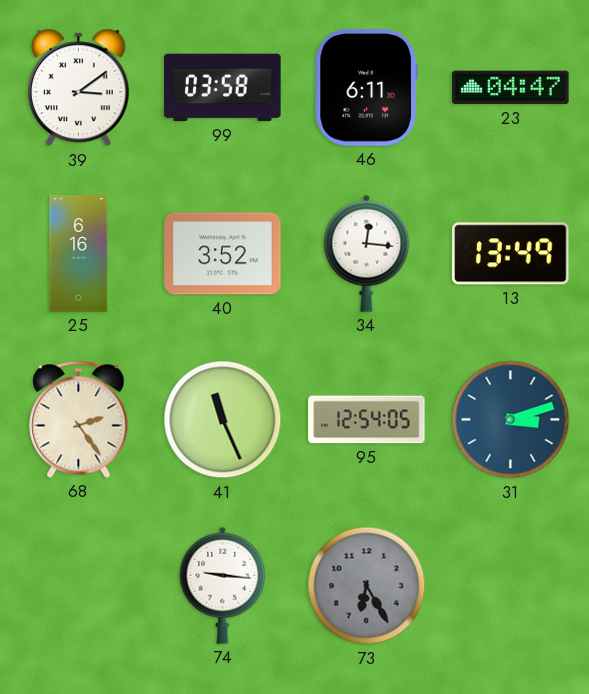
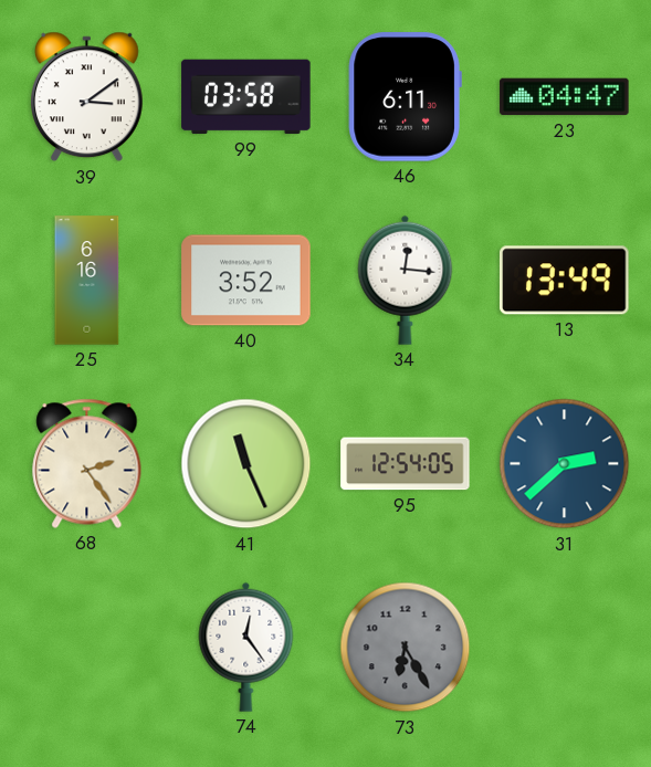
31: 3:12 -> 2:38
74: 9:16 -> 12:24
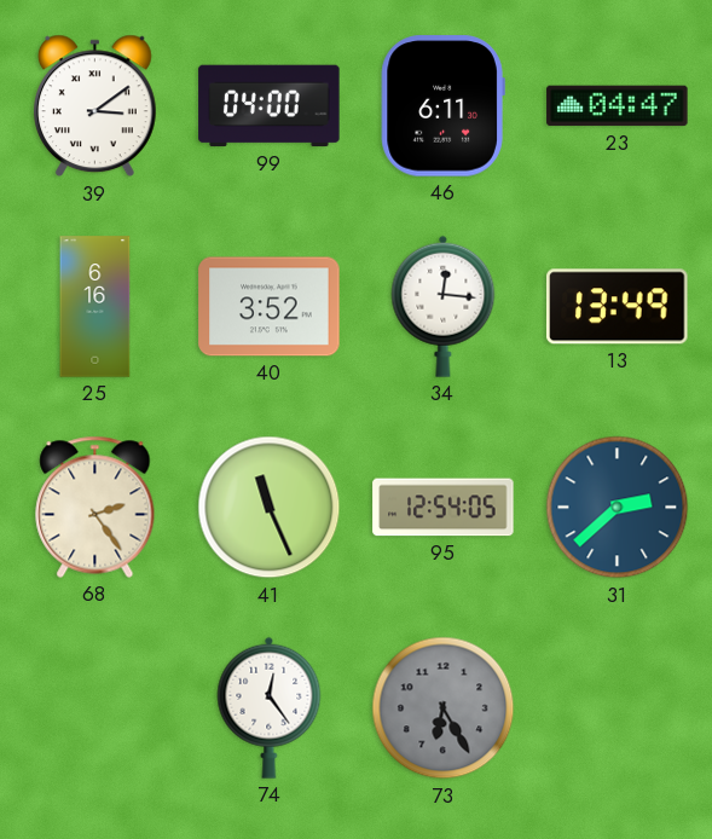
99: 03:58 -> 04:00
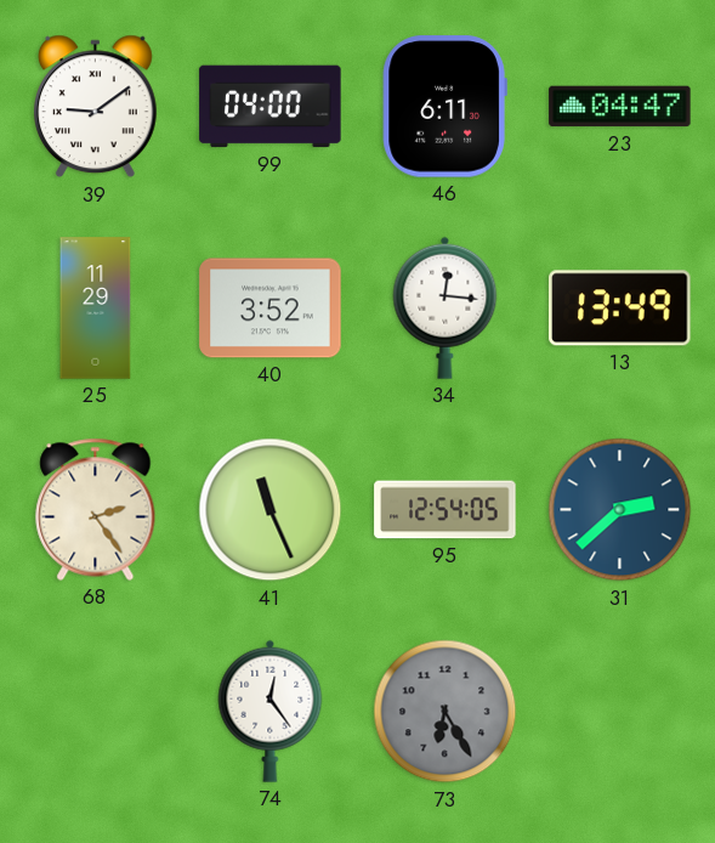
39: 3:09 -> 9:09
25: 6:16 -> 11:29
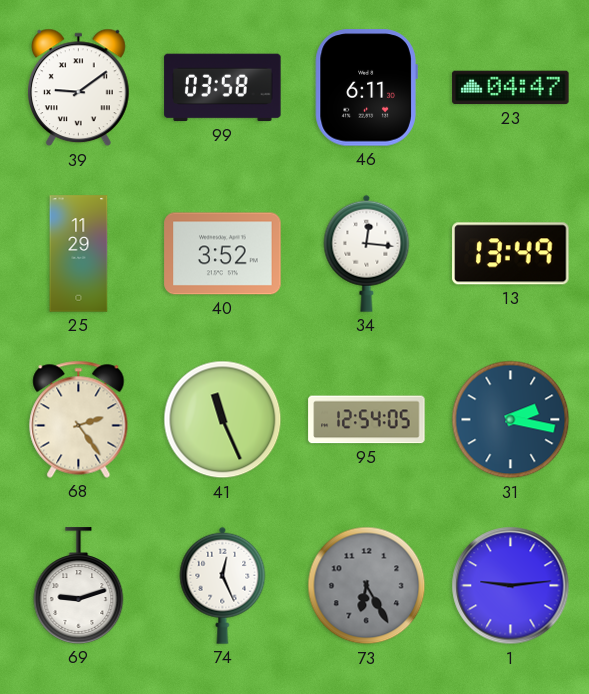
99: 04:00 -> 03:58
31: 2:38 -> 2:17
69: none -> 9:12
74: 12:24 -> 12:26
1: none -> 9:14
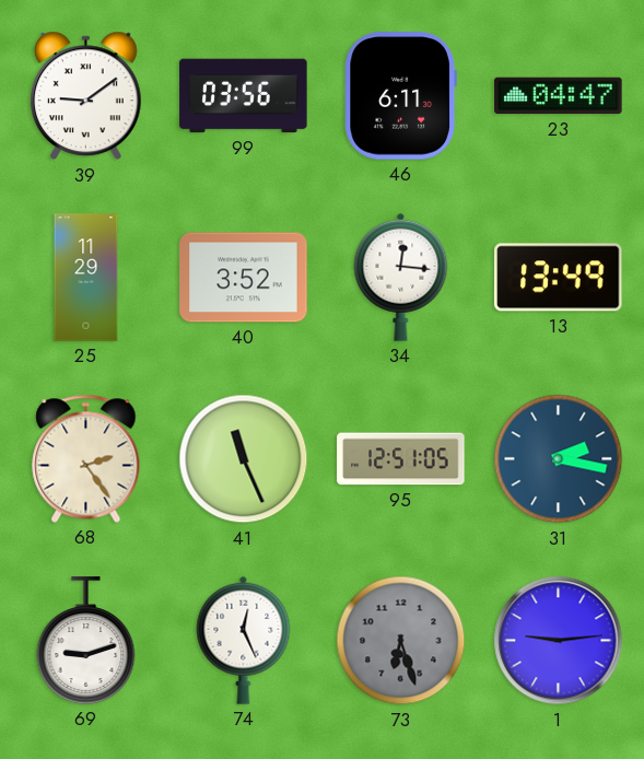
99: 03:58 -> 03:56
95: 12:54 -> 12:51
73: 6:25 -> 6:27
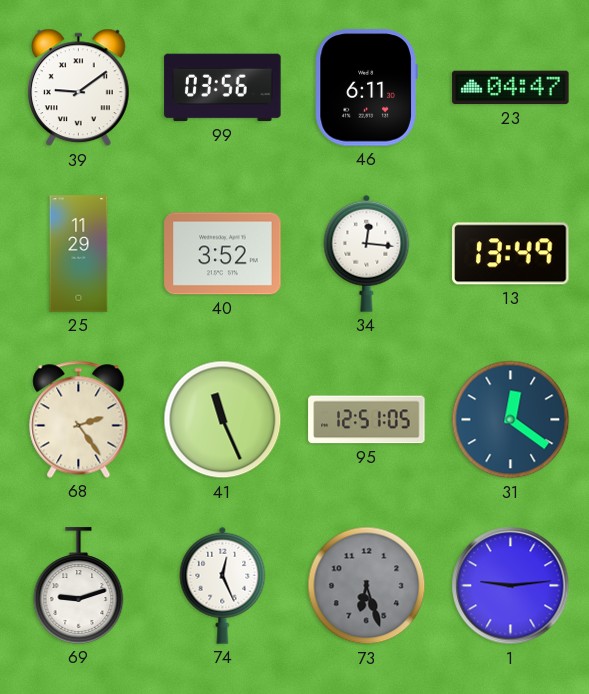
31: 2:17 -> 12:21
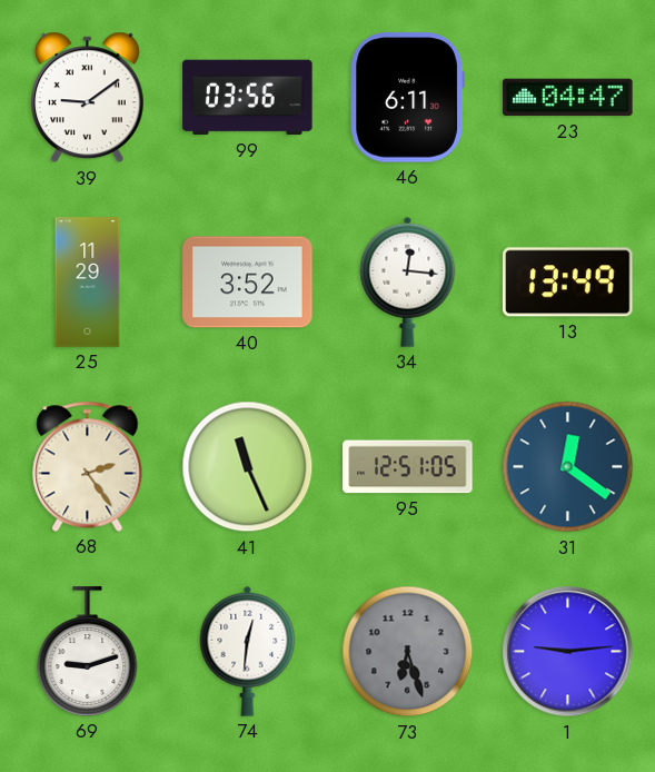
74: 12:26 -> 12:31
